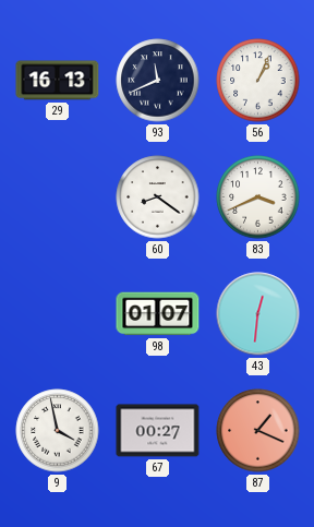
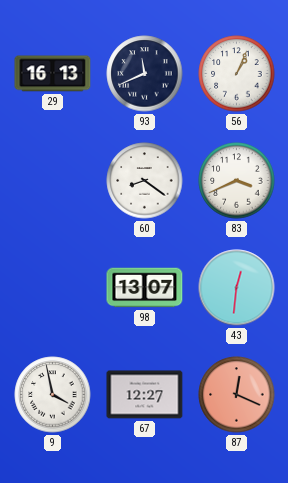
98: 01:07 -> 13:07
67: 00:27 -> 12:27
87: 1:19 -> 12:19
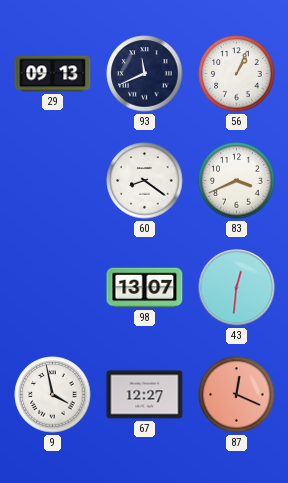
29: 16:13 -> 09:13
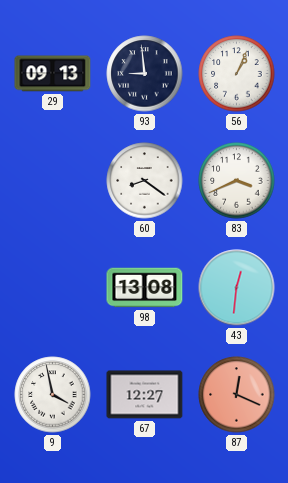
93: 11:41 -> 8:59
98: 13:07 -> 13:08
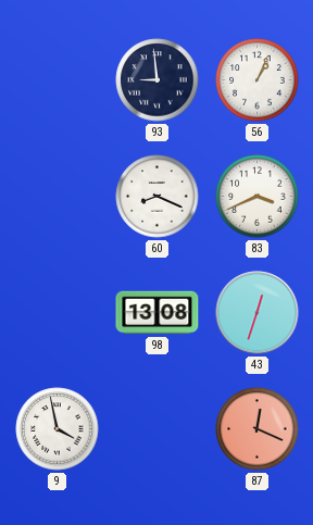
29: 09:13 -> none
60: 8:21 -> 8:19
43: 12:31 -> 12:33
67: 12:27 -> none
